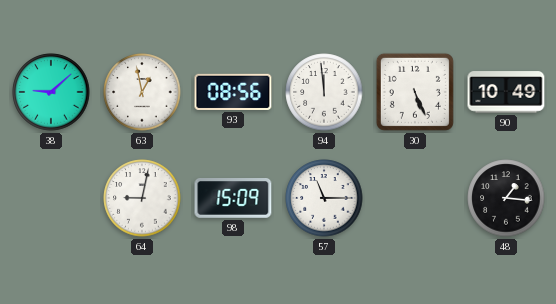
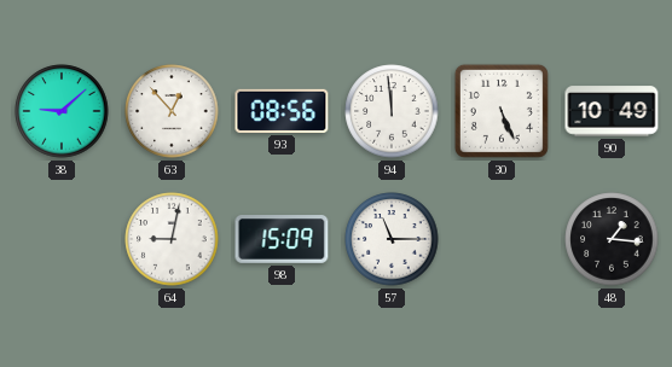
63: 12:58 -> 12:53
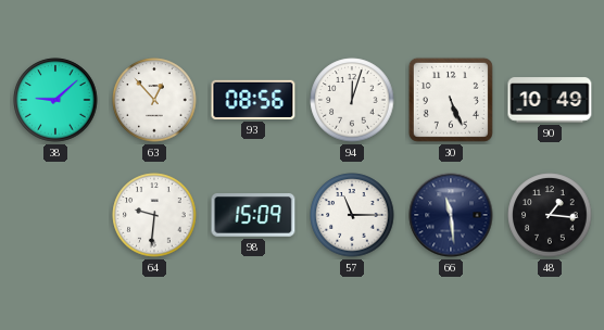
94: 11:59 -> 12:03
64: 9:02 -> 9:31
66: none -> 11:29
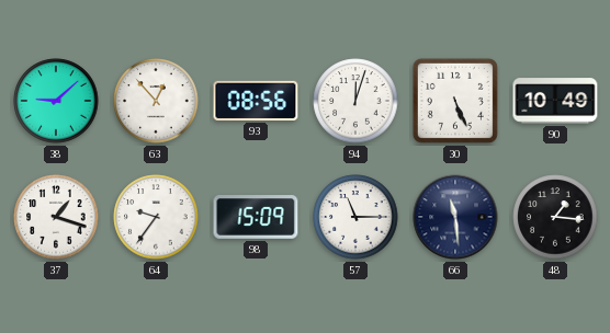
37: none -> 1:18
64: 9:31 -> 9:36
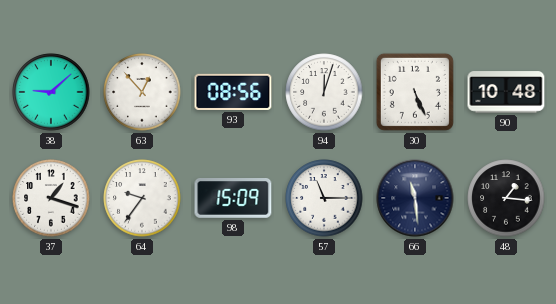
90: 10:49 -> 10:48
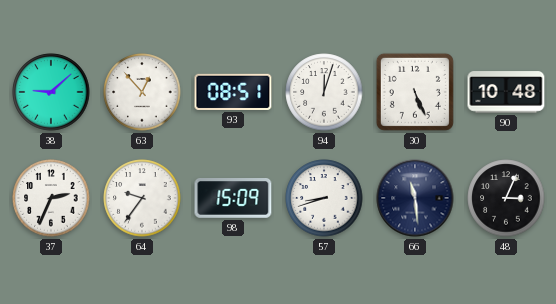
93: 08:56 -> 08:51
37: 1:18 -> 2:34
57: 11:15 -> 8:42
48: 1:16 -> 3:04
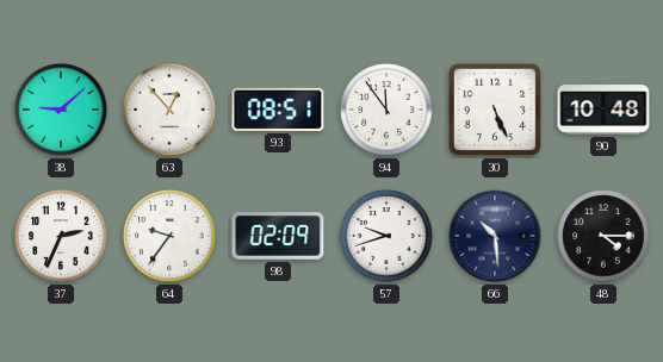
94: 12:03 -> 11:54
98: 15:09 -> 02:09
57: 8:42 -> 9:42
66: 11:29 -> 10:29
48: 3:04 -> 4:15
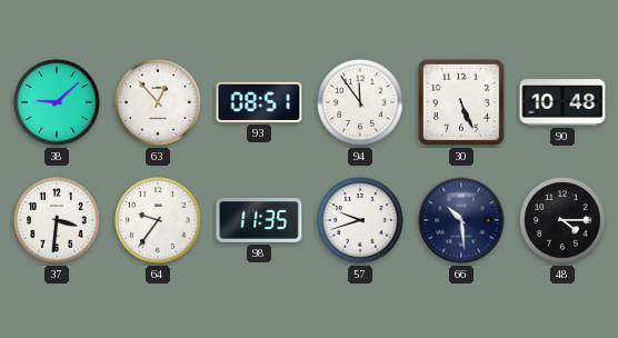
37: 2:34 -> 3:31
98: 02:09 -> 11:35
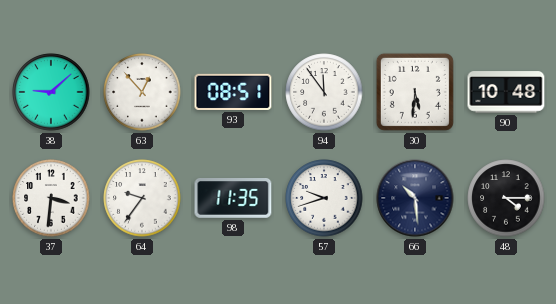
30: 5:26 -> 5:31
